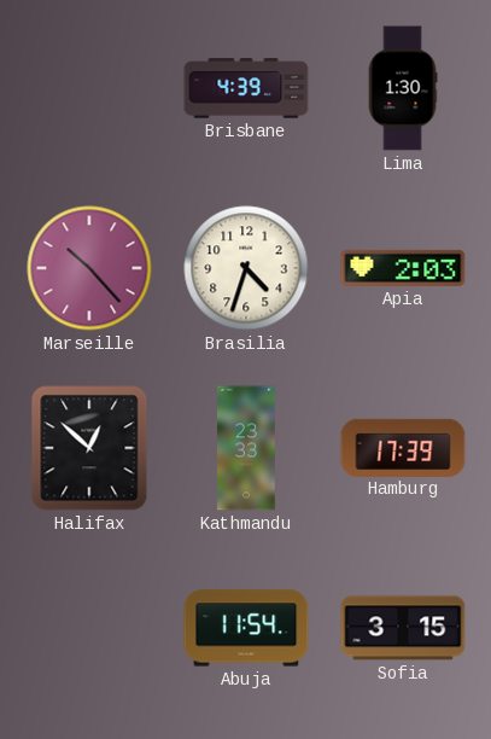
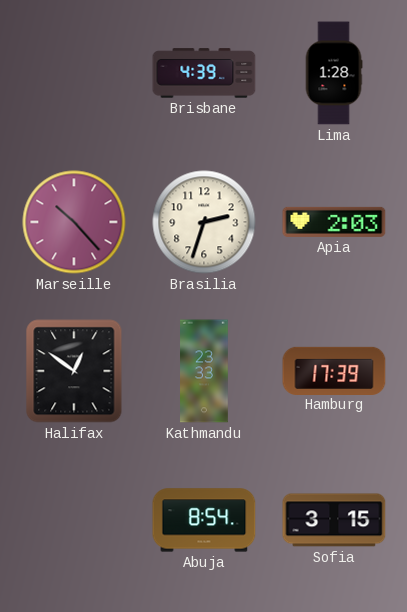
Lima: 1:30 -> 1:28
Brasilia: 4:33 -> 2:33
Halifax: 12:52 -> 12:51
Abuja: 11:54 -> 8:54
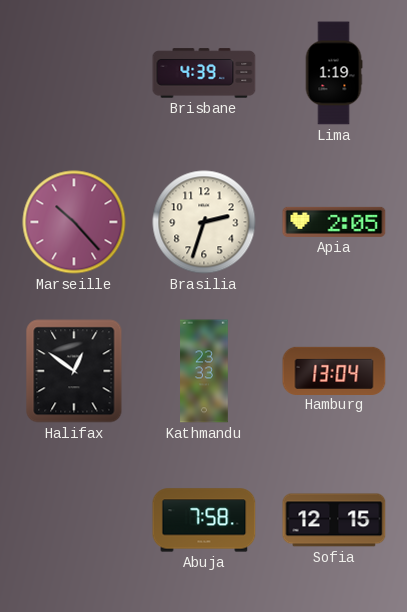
Lima: 1:28 -> 1:19
Apia: 2:03 -> 2:05
Hamburg: 17:39 -> 13:04
Abuja: 8:54 -> 7:58
Sofia: 3:15 -> 12:15
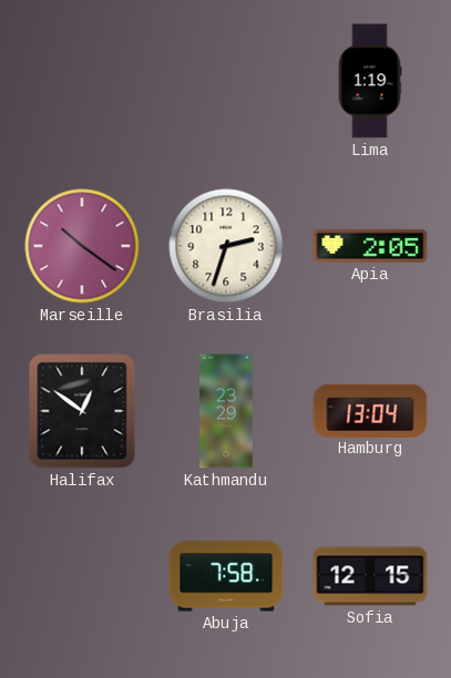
Brisbane: 4:39 -> none
Marseille: 10:23 -> 10:21
Kathmandu: 23:33 -> 23:29
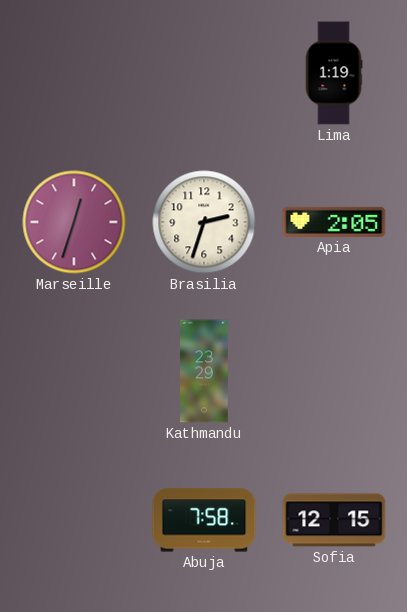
Marseille: 10:21 -> 12:33
Halifax: 12:51 -> none
Hamburg: 13:04 -> none
